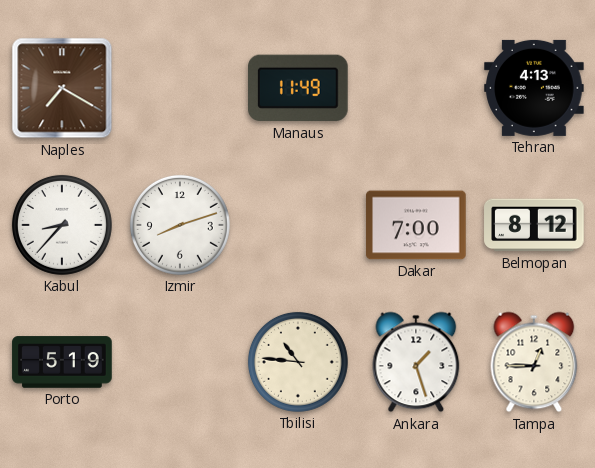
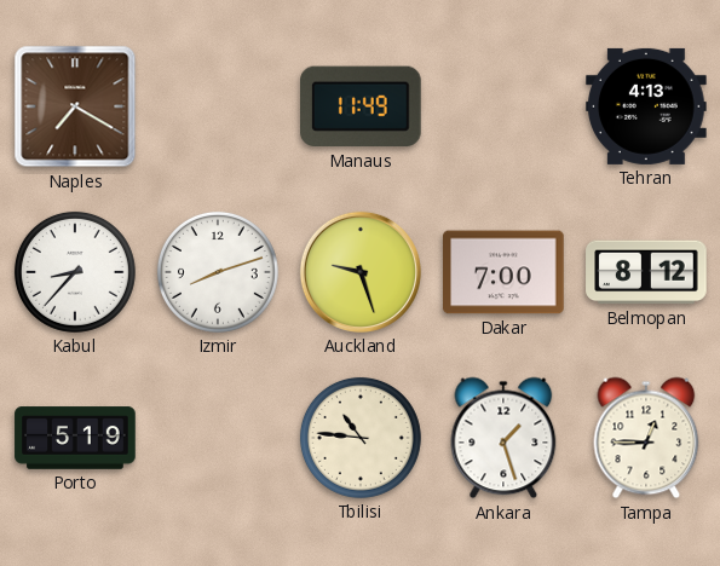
Auckland: none -> 9:27
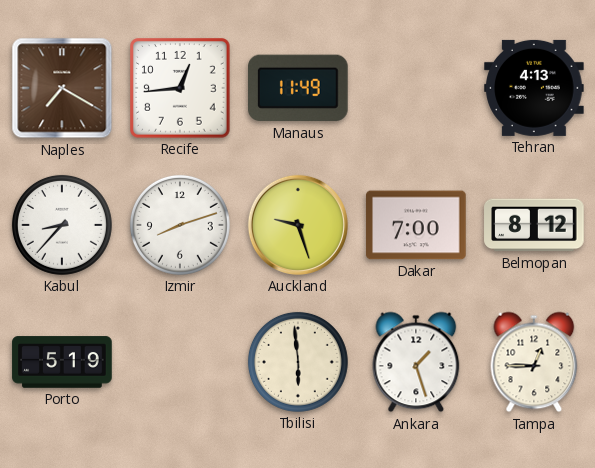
Recife: none -> 12:44
Tbilisi: 10:46 -> 5:59
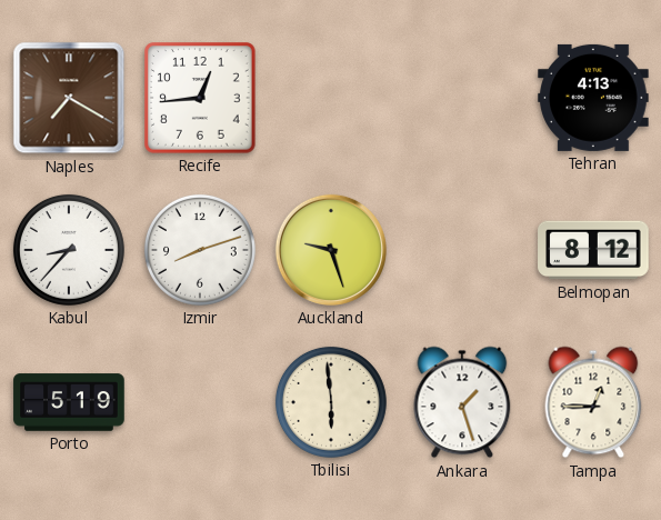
Manaus: 11:49 -> none
Dakar: 7:00 -> none
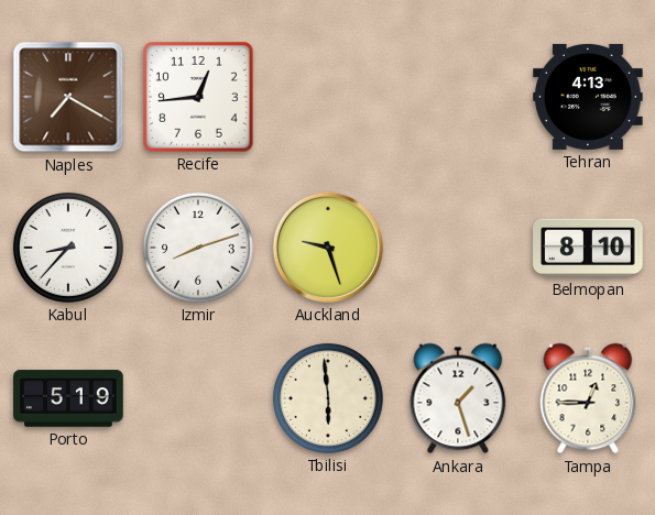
Belmopan: 8:12 -> 8:10
